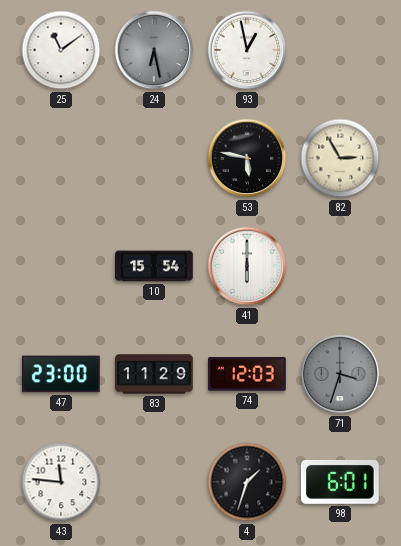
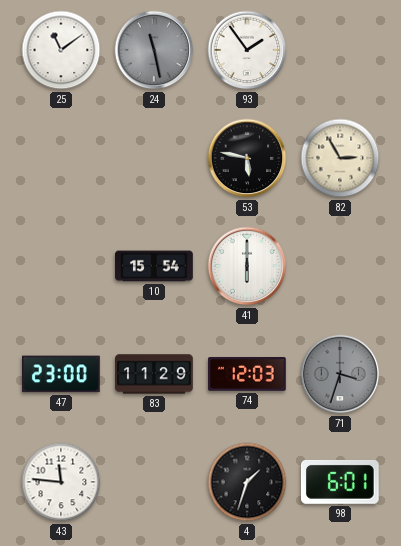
24: 6:28 -> 11:28
93: 12:58 -> 1:54
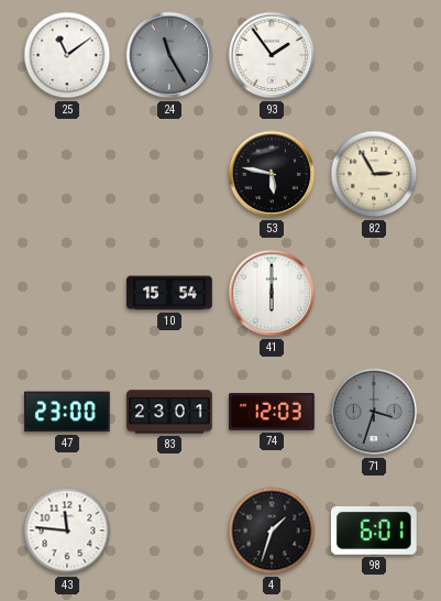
24: 11:28 -> 11:25
83: 11:29 -> 23:01
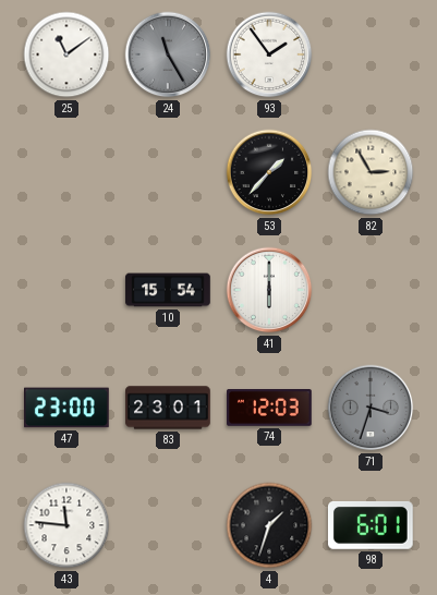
53: 5:47 -> 1:37
